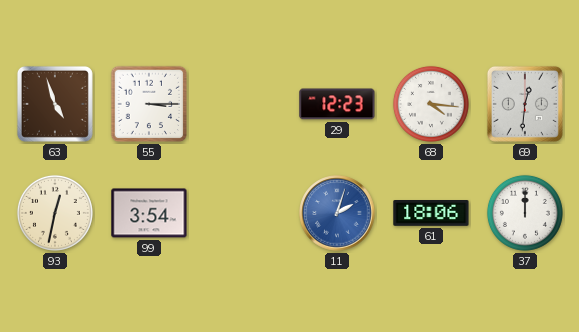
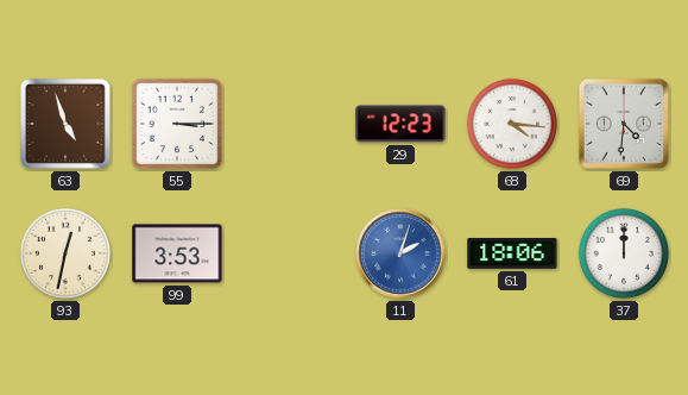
69: 12:31 -> 4:31
99: 3:54 -> 3:53
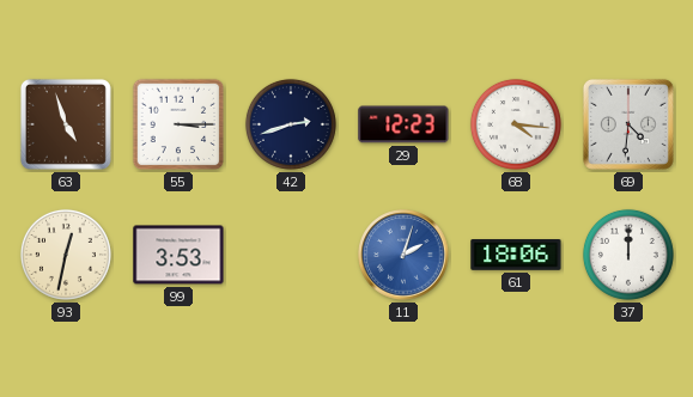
42: none -> 2:42
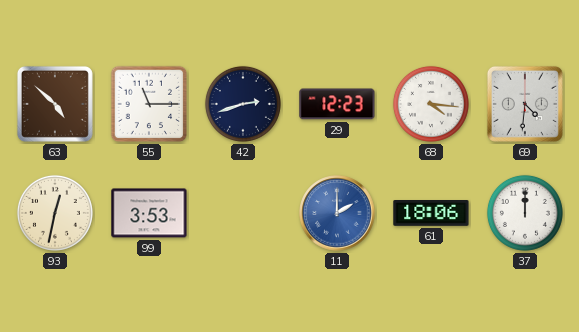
63: 4:57 -> 4:52
55: 3:15 -> 11:15
11: 2:03 -> 2:00
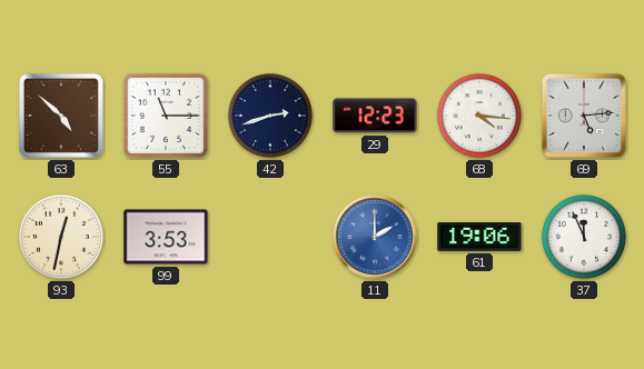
69: 4:31 -> 5:14
61: 18:06 -> 19:06
37: 12:00 -> 11:56
